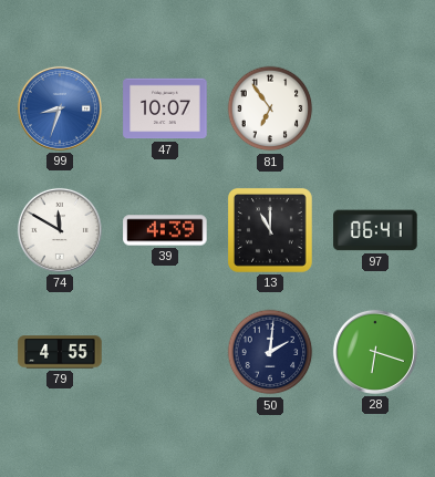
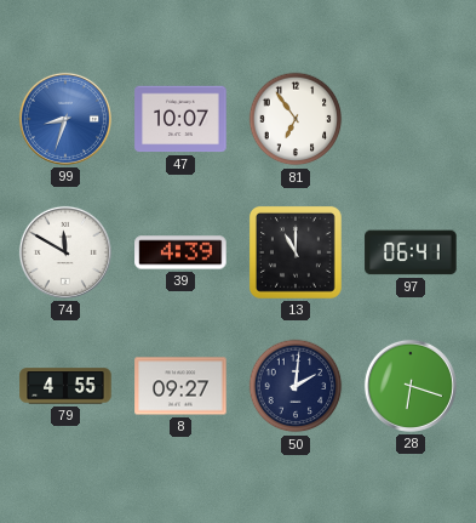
8: none -> 09:27
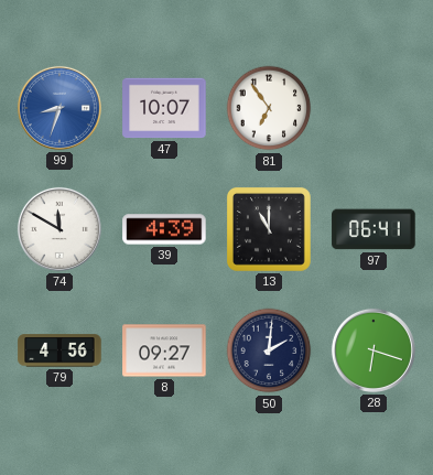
79: 4:55 -> 4:56
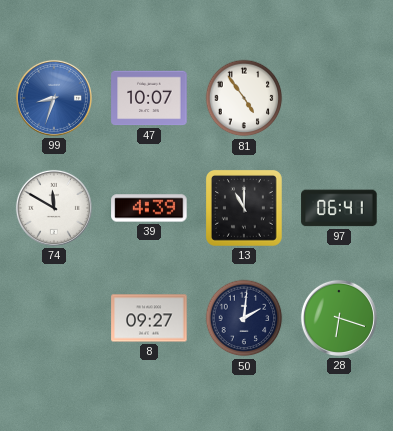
81: 6:54 -> 4:54
79: 4:56 -> none
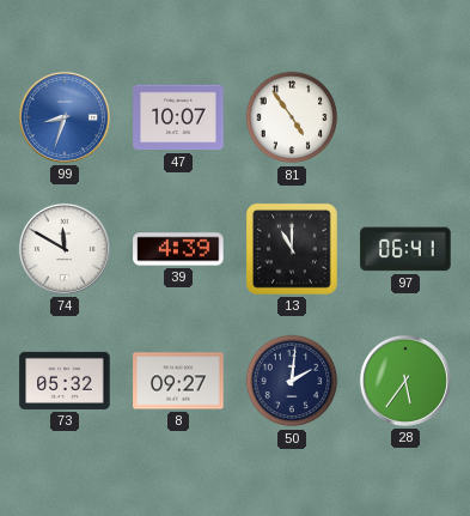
73: none -> 05:32
28: 6:18 -> 5:36
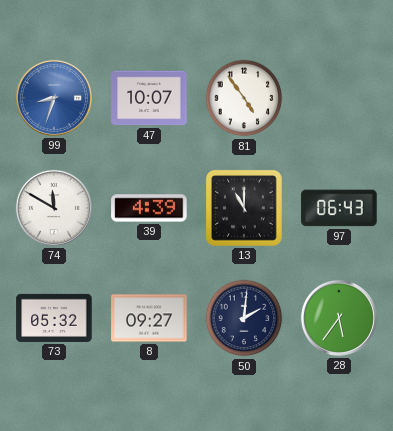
97: 06:41 -> 06:43
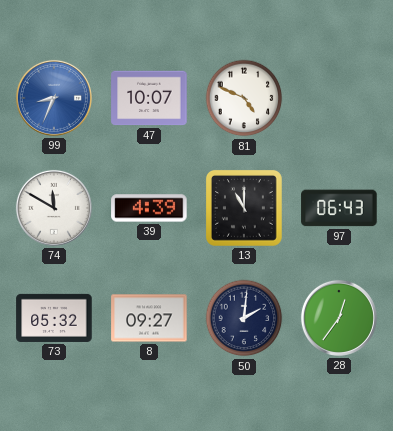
99: 8:33 -> 8:34
81: 4:54 -> 4:49
28: 5:36 -> 12:36
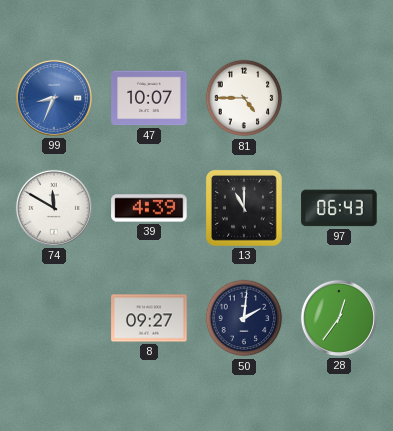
81: 4:49 -> 4:45
73: 05:32 -> none
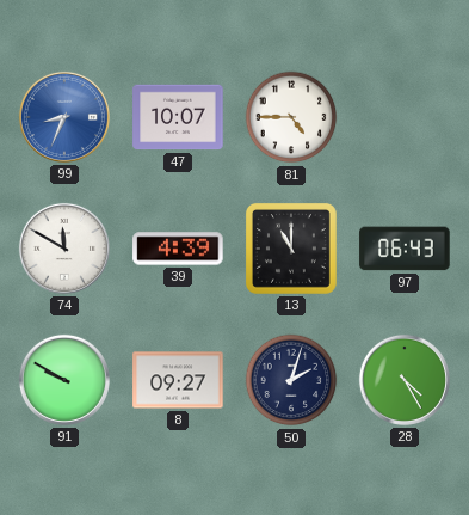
91: none -> 9:50
50: 2:01 -> 2:03
28: 12:36 -> 4:25
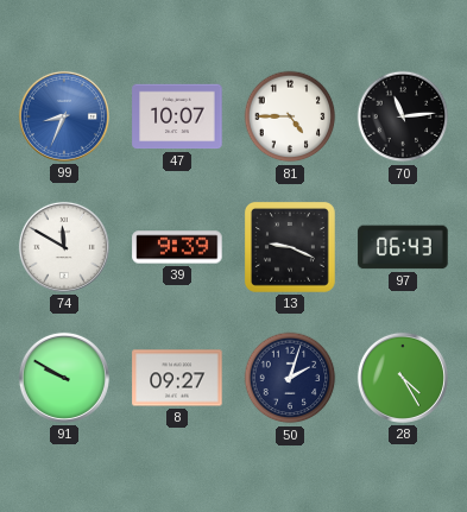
70: none -> 11:14
39: 4:39 -> 9:39
13: 11:00 -> 9:19
